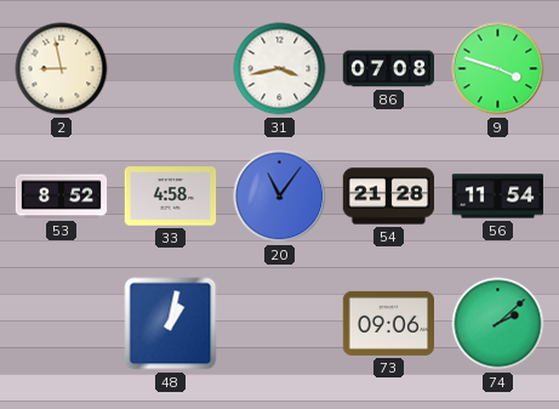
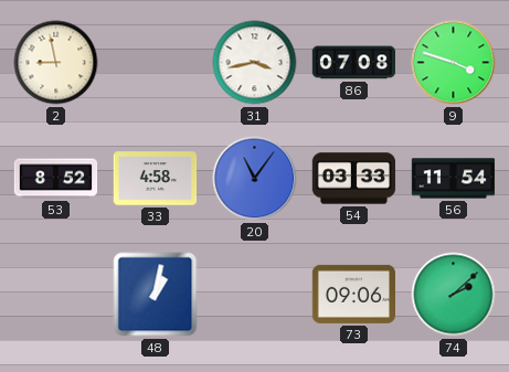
54: 21:28 -> 03:33
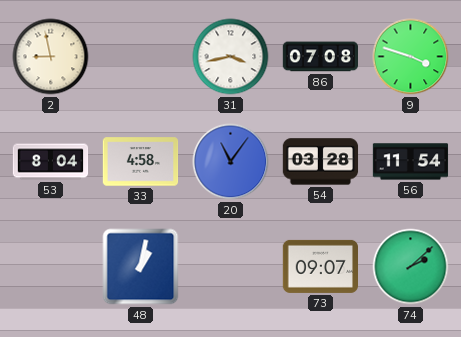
53: 8:52 -> 8:04
54: 03:33 -> 03:28
73: 09:06 -> 09:07
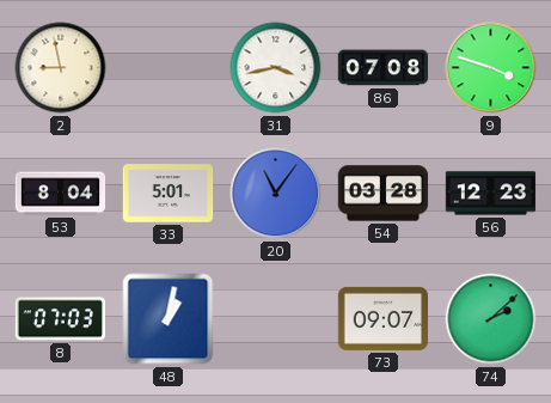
33: 4:58 -> 5:01
56: 11:54 -> 12:23
8: none -> 07:03
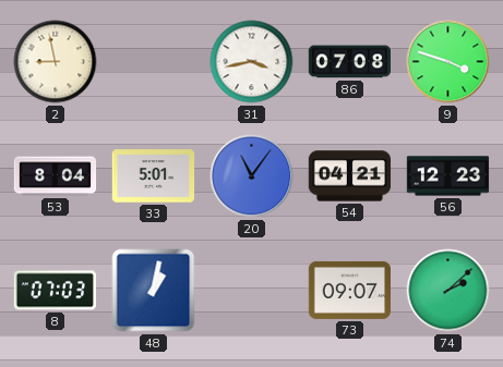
54: 03:28 -> 04:21
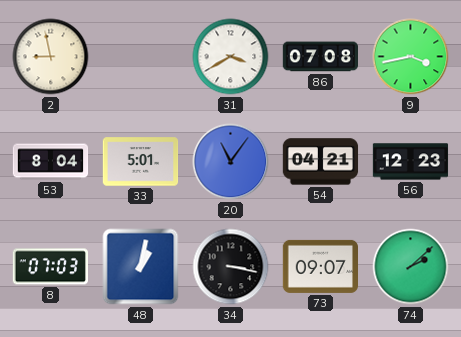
31: 3:43 -> 3:40
9: 3:48 -> 3:43
34: none -> 3:17
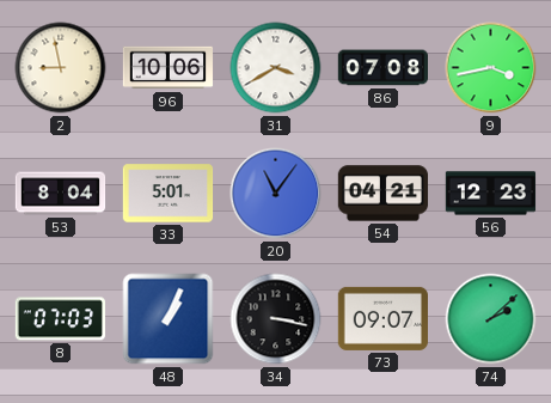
96: none -> 10:06
48: 1:02 -> 1:04
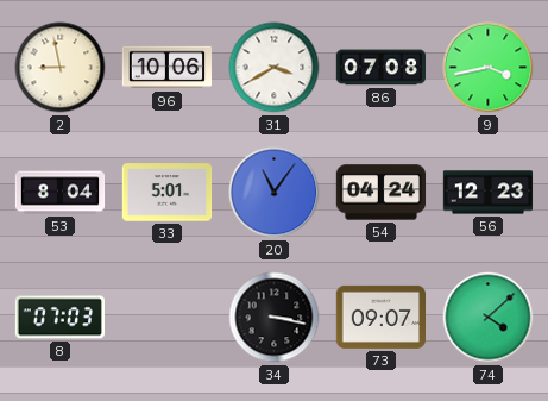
54: 04:21 -> 04:24
48: 1:04 -> none
74: 2:08 -> 4:08
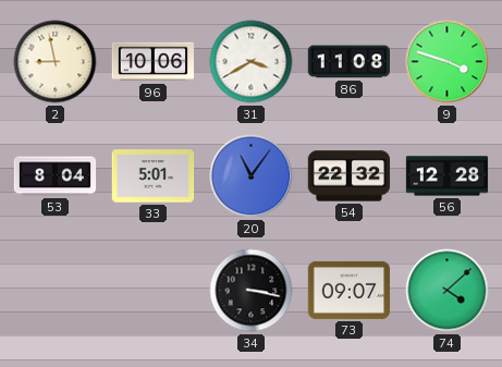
86: 07:08 -> 11:08
9: 3:43 -> 3:48
54: 04:24 -> 22:32
56: 12:23 -> 12:28
8: 07:03 -> none
